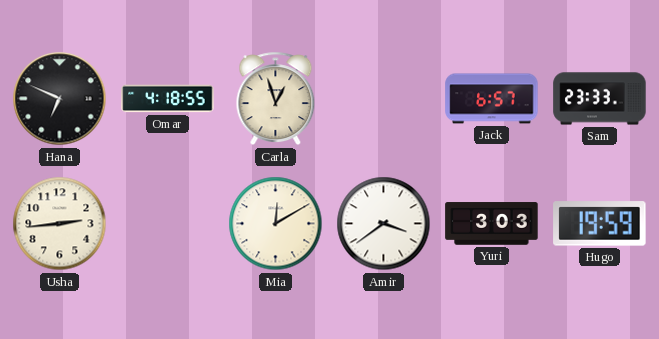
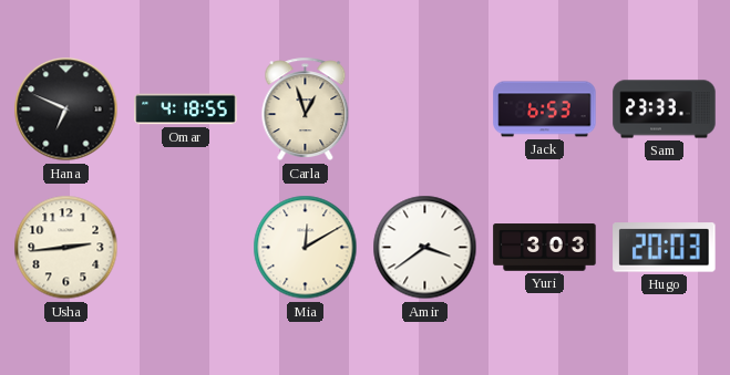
Jack: 6:57 -> 6:53
Hugo: 19:59 -> 20:03
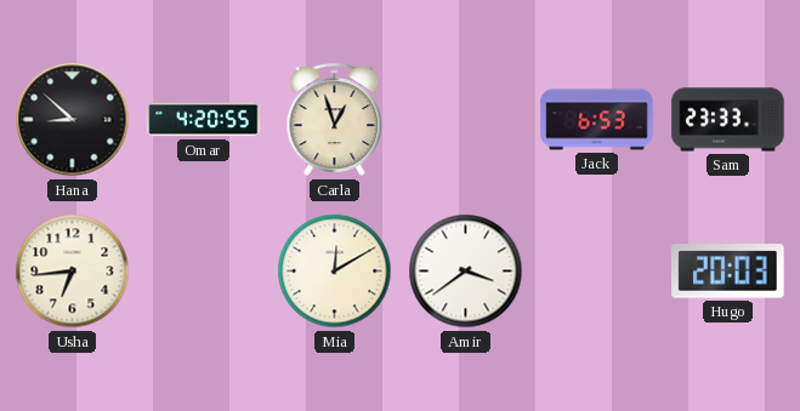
Hana: 6:49 -> 8:52
Omar: 4:18 -> 4:20
Usha: 2:44 -> 6:44
Yuri: 3:03 -> none
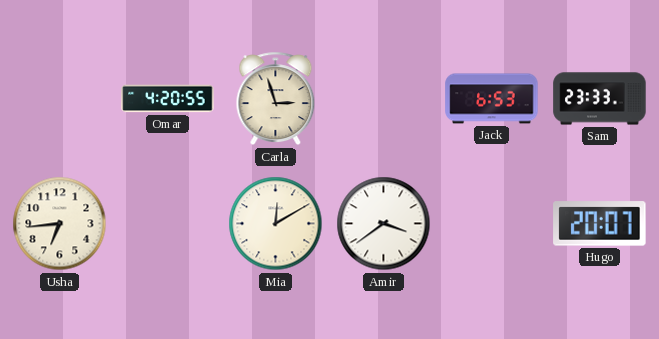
Hana: 8:52 -> none
Carla: 12:57 -> 2:57
Hugo: 20:03 -> 20:07
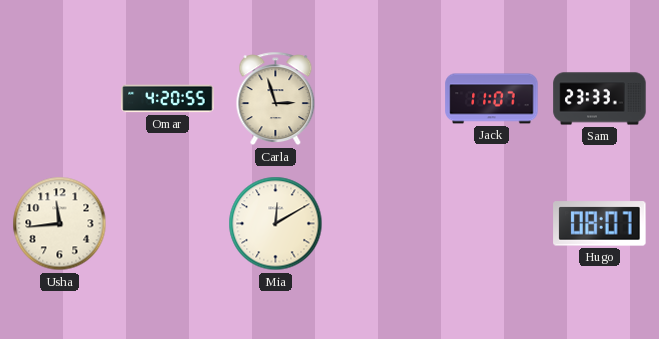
Jack: 6:53 -> 11:07
Usha: 6:44 -> 11:44
Amir: 3:39 -> none
Hugo: 20:07 -> 08:07
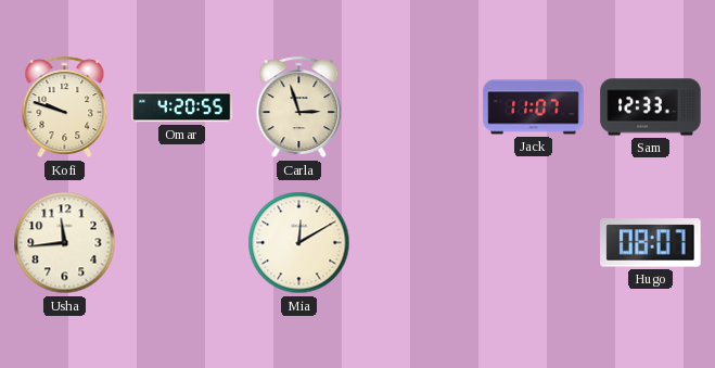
Kofi: none -> 9:48
Sam: 23:33 -> 12:33
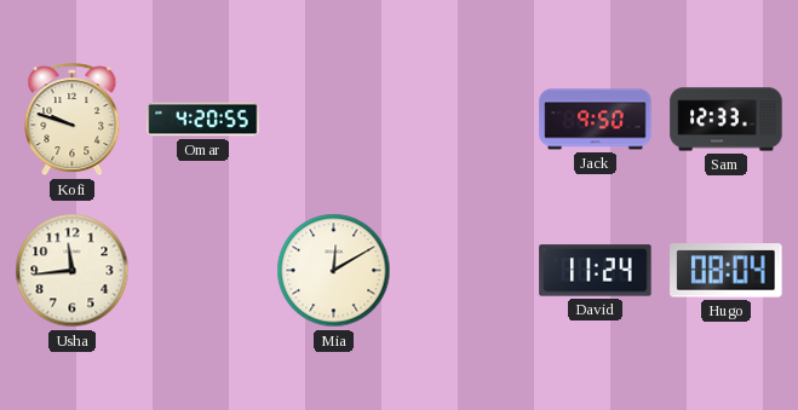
Carla: 2:57 -> none
Jack: 11:07 -> 9:50
David: none -> 11:24
Hugo: 08:07 -> 08:04
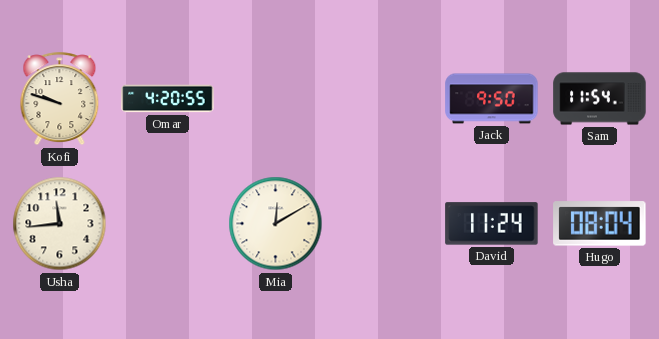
Sam: 12:33 -> 11:54
